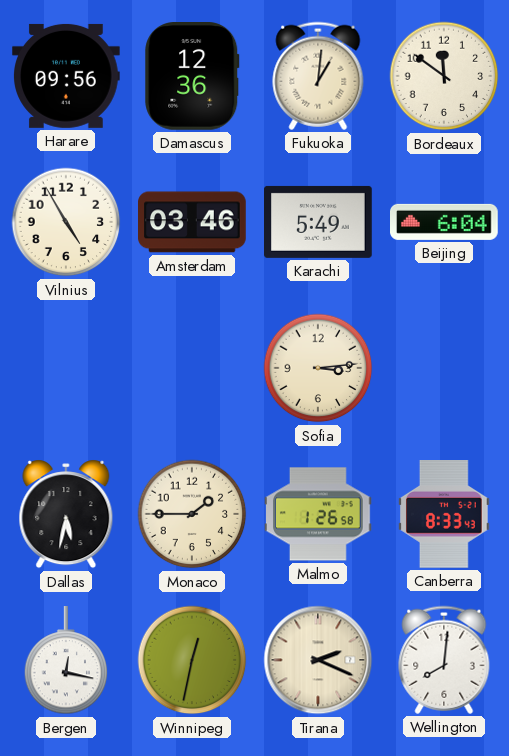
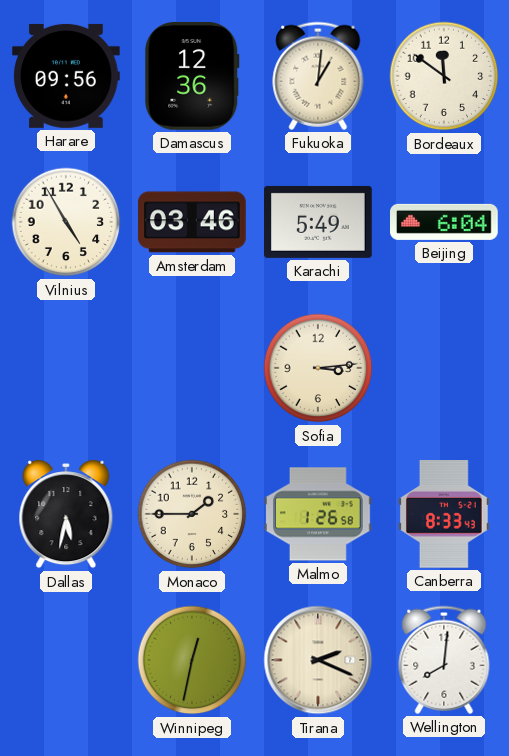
Bergen: 12:17 -> none
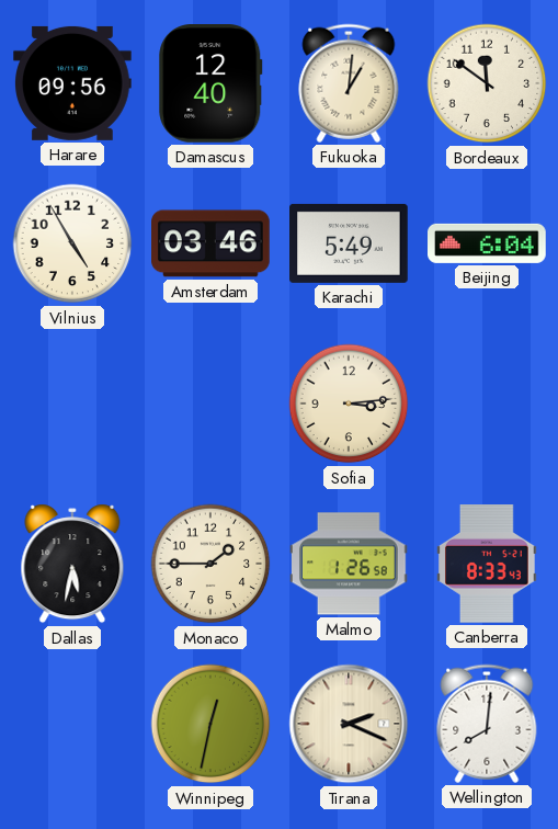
Damascus: 12:36 -> 12:40
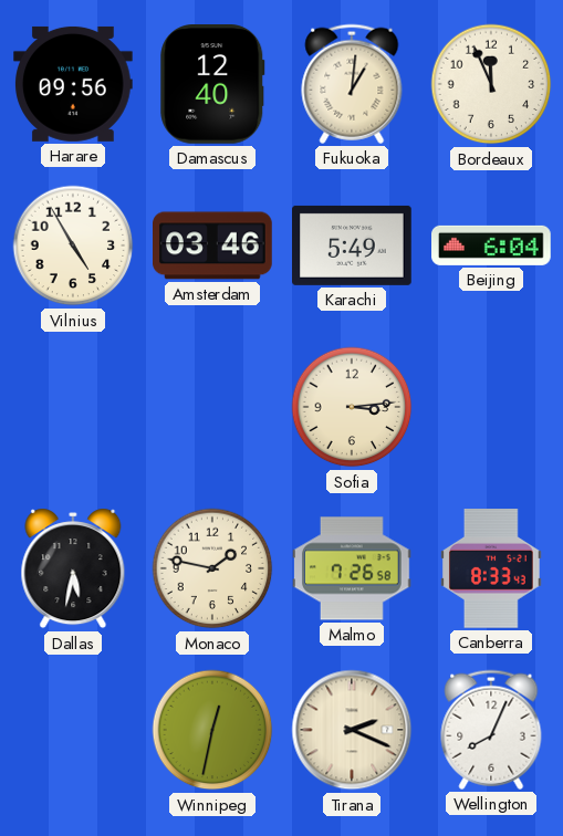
Bordeaux: 11:51 -> 11:56
Monaco: 1:45 -> 1:47
Malmo: 1:26 -> 7:26
Wellington: 8:01 -> 8:04
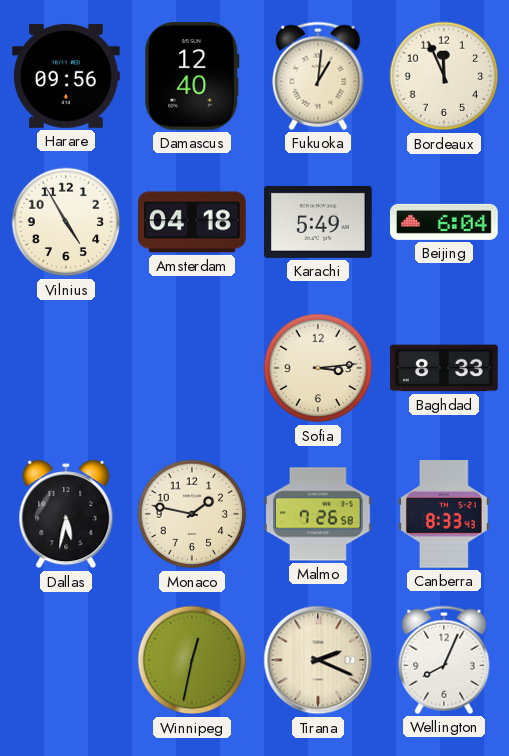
Amsterdam: 03:46 -> 04:18
Baghdad: none -> 8:33
